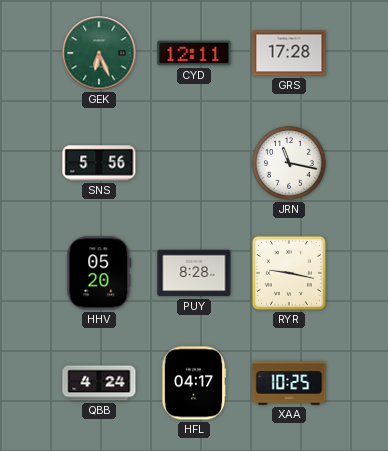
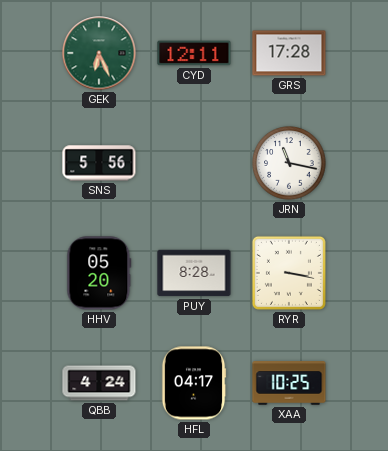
RYR: 9:17 -> 3:17
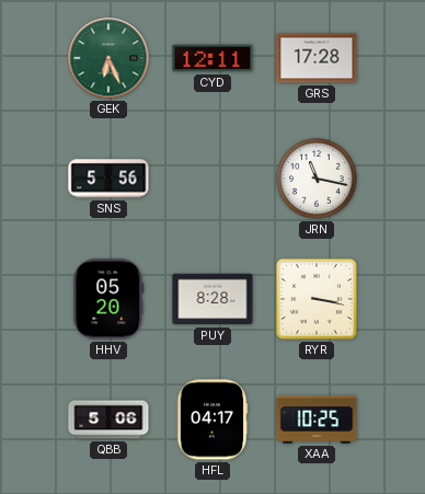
QBB: 4:24 -> 5:06
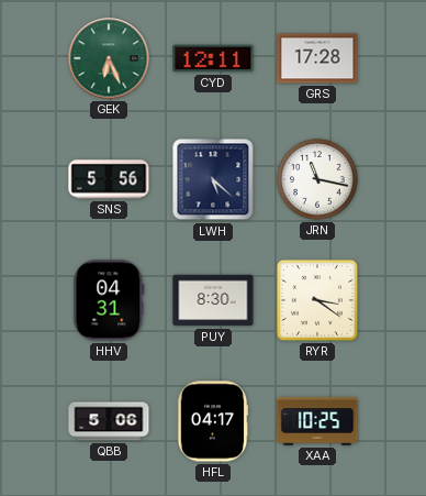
LWH: none -> 5:22
HHV: 05:20 -> 04:31
PUY: 8:28 -> 8:30
RYR: 3:17 -> 3:21
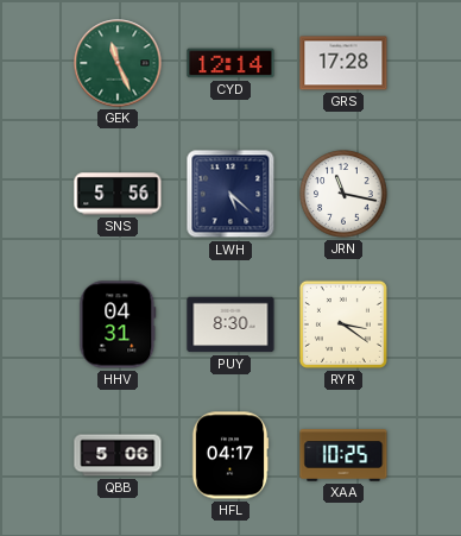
GEK: 6:26 -> 11:26
CYD: 12:11 -> 12:14
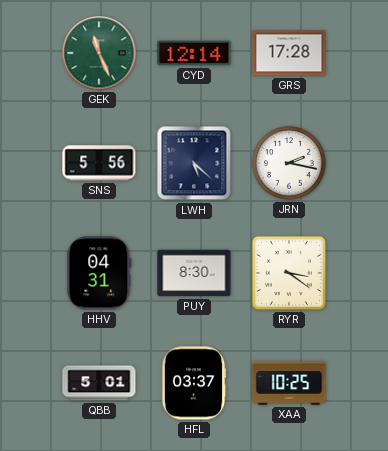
JRN: 11:17 -> 2:17
QBB: 5:06 -> 5:01
HFL: 04:17 -> 03:37
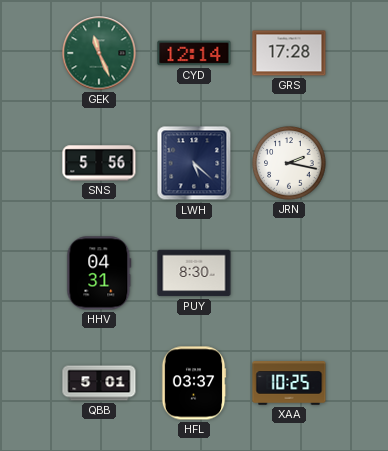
RYR: 3:21 -> none
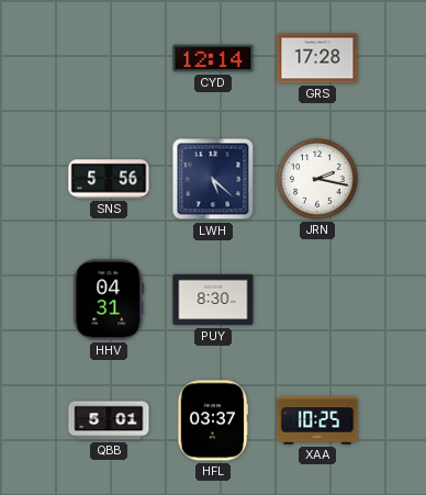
GEK: 11:26 -> none
